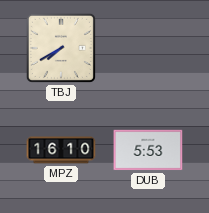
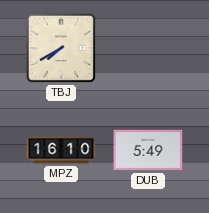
DUB: 5:53 -> 5:49
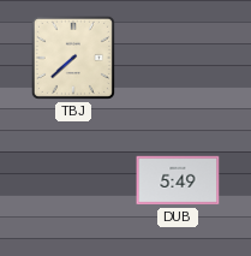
TBJ: 7:40 -> 7:38
MPZ: 16:10 -> none
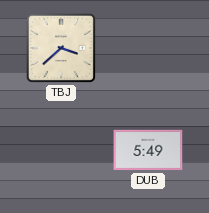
TBJ: 7:38 -> 3:38
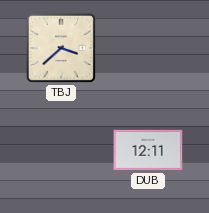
DUB: 5:49 -> 12:11
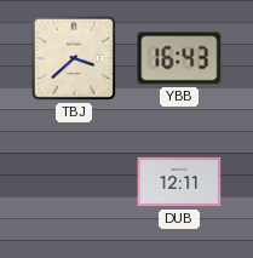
YBB: none -> 16:43
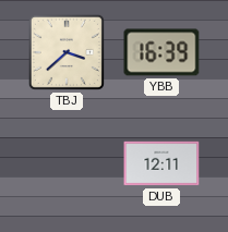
YBB: 16:43 -> 16:39
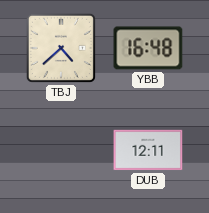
TBJ: 3:38 -> 4:38
YBB: 16:39 -> 16:48
